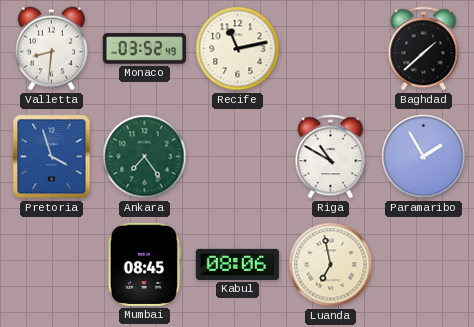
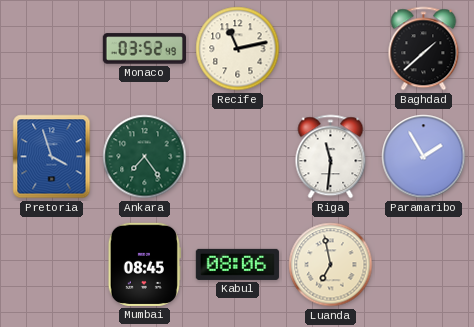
Valletta: 8:31 -> none
Riga: 10:50 -> 11:31
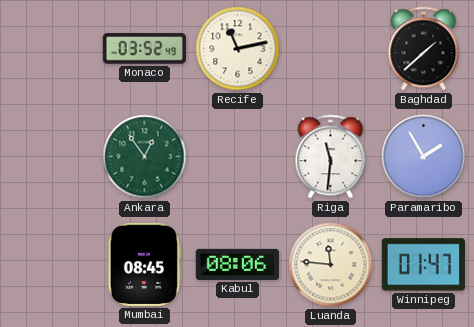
Pretoria: 3:57 -> none
Ankara: 7:24 -> 12:54
Luanda: 6:58 -> 11:46
Winnipeg: none -> 01:47
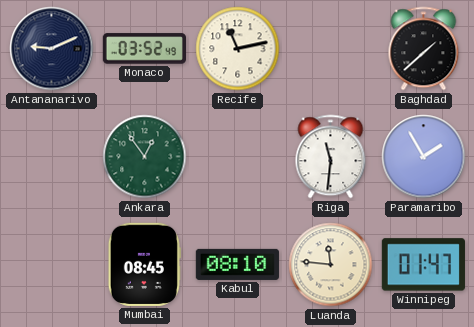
Antananarivo: none -> 9:11
Kabul: 08:06 -> 08:10
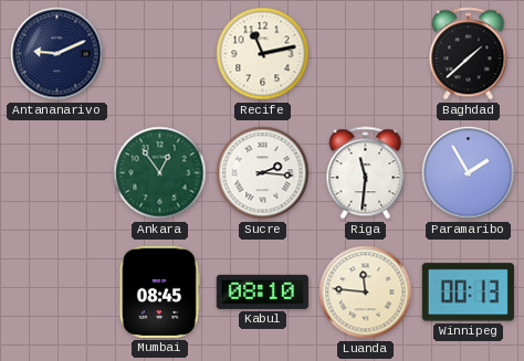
Monaco: 03:52 -> none
Sucre: none -> 2:16
Winnipeg: 01:47 -> 00:13
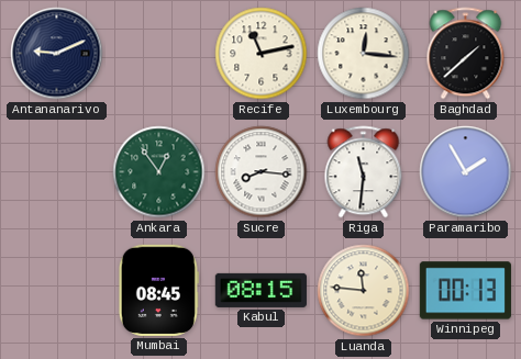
Luxembourg: none -> 12:16
Sucre: 2:16 -> 8:16
Kabul: 08:10 -> 08:15
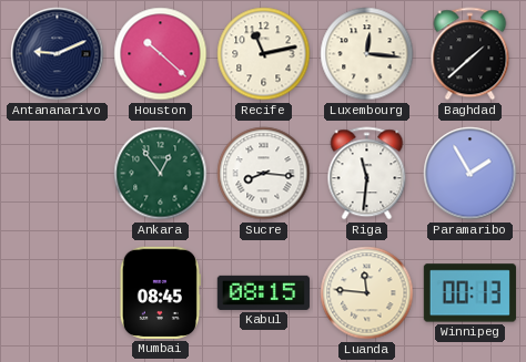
Houston: none -> 10:22
